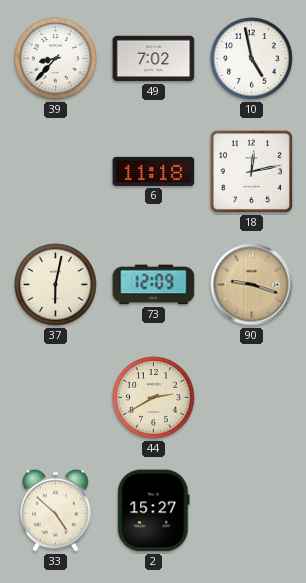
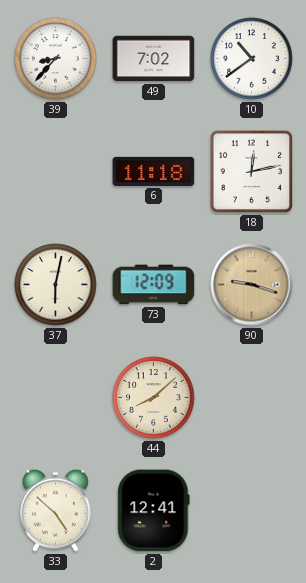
10: 4:58 -> 10:39
44: 2:40 -> 8:08
2: 15:27 -> 12:41
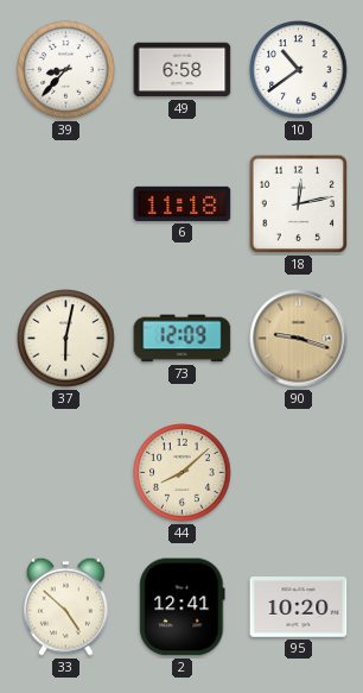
49: 7:02 -> 6:58
95: none -> 10:20
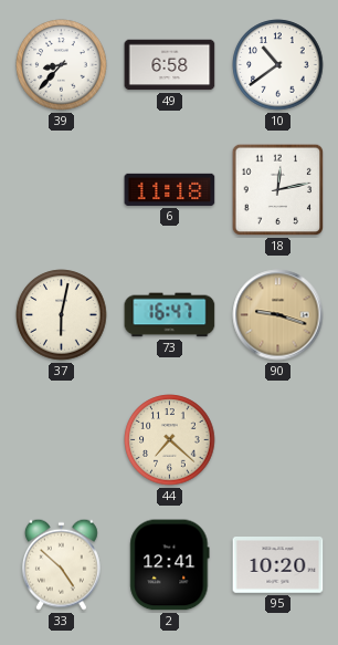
73: 12:09 -> 16:47
44: 8:08 -> 7:22
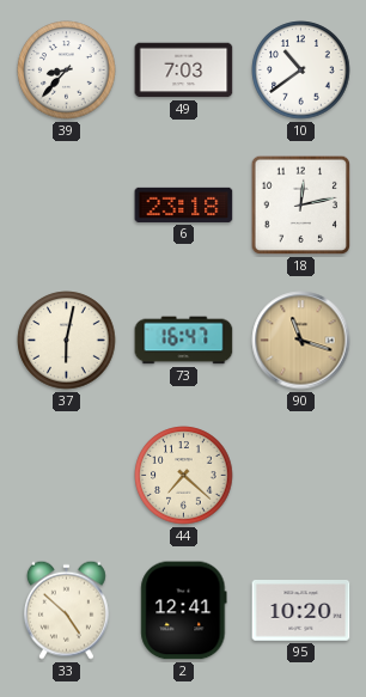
49: 6:58 -> 7:03
6: 11:18 -> 23:18
90: 9:18 -> 11:18
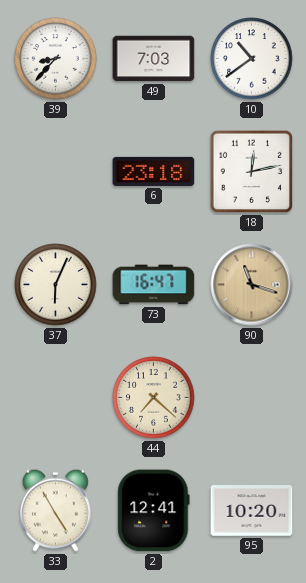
37: 6:02 -> 6:04
33: 4:52 -> 4:55
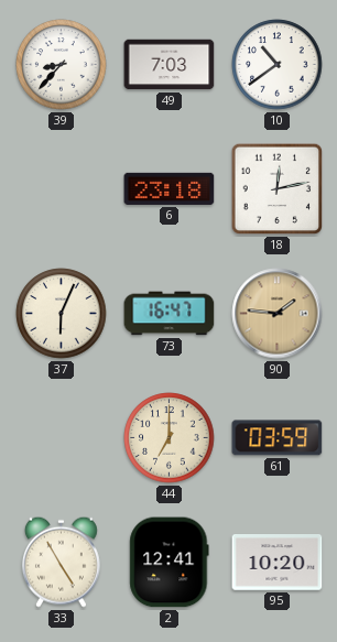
90: 11:18 -> 1:46
44: 7:22 -> 7:00
61: none -> 03:59
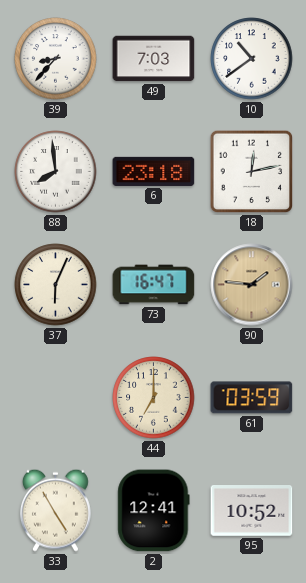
88: none -> 7:59
95: 10:20 -> 10:52
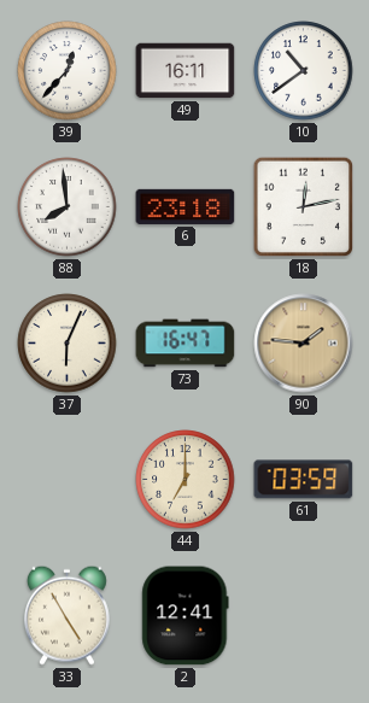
39: 8:37 -> 12:37
49: 7:03 -> 16:11
95: 10:52 -> none
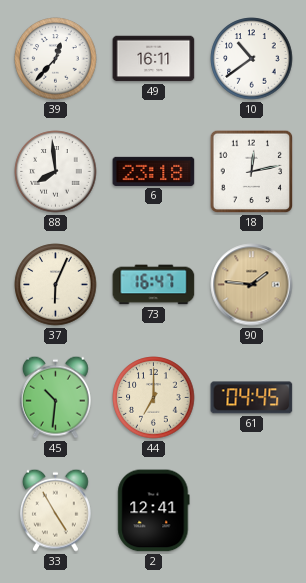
45: none -> 10:31
61: 03:59 -> 04:45
